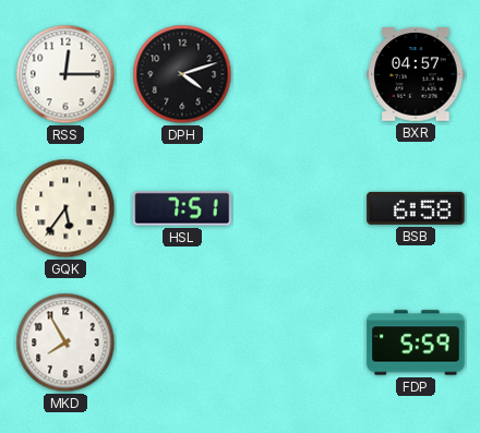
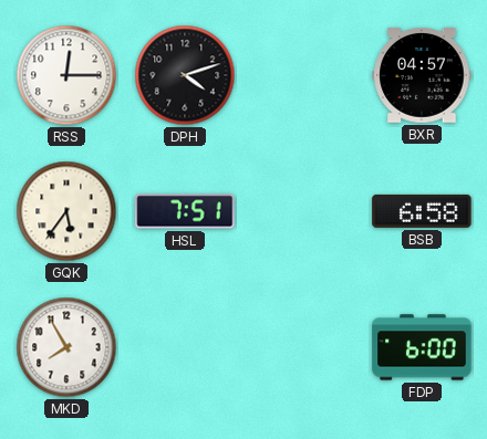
FDP: 5:59 -> 6:00
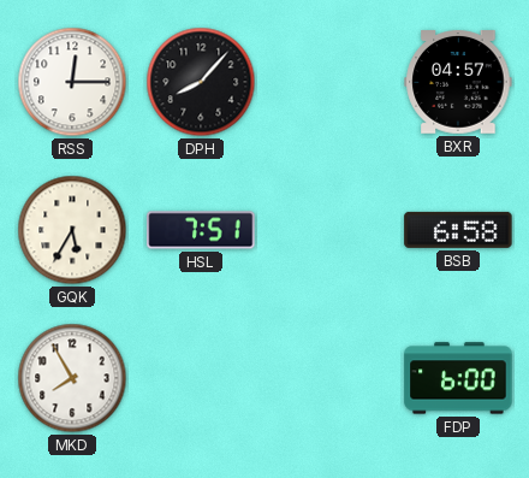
DPH: 4:12 -> 8:07
GQK: 5:36 -> 5:35
